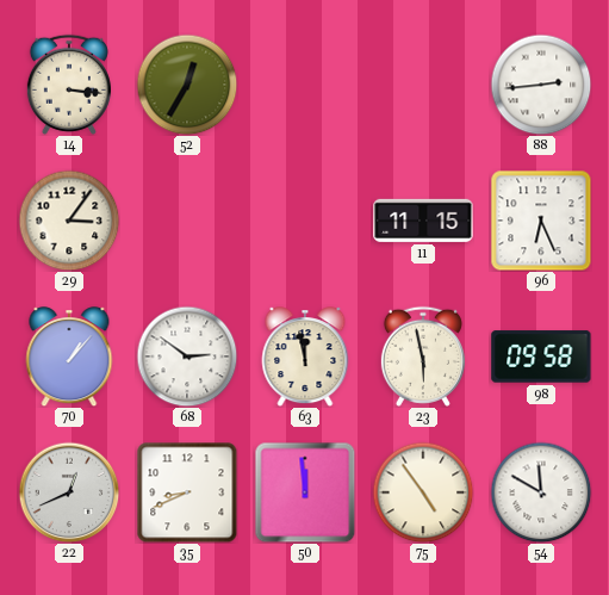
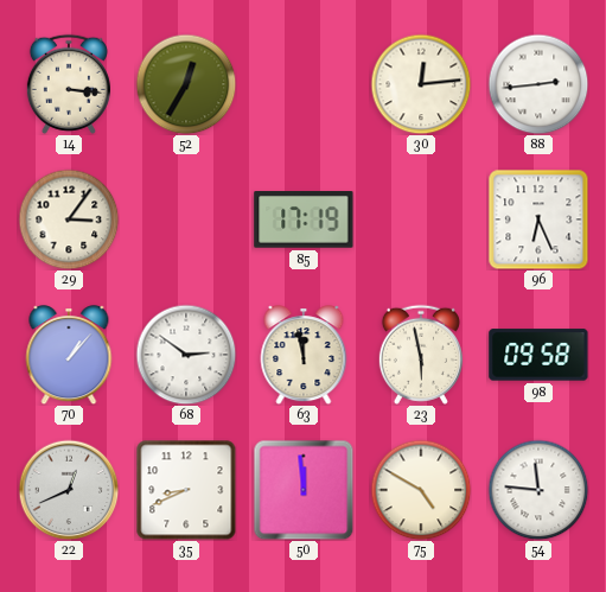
30: none -> 12:14
85: none -> 17:19
11: 11:15 -> none
75: 4:54 -> 4:50
54: 11:50 -> 11:46
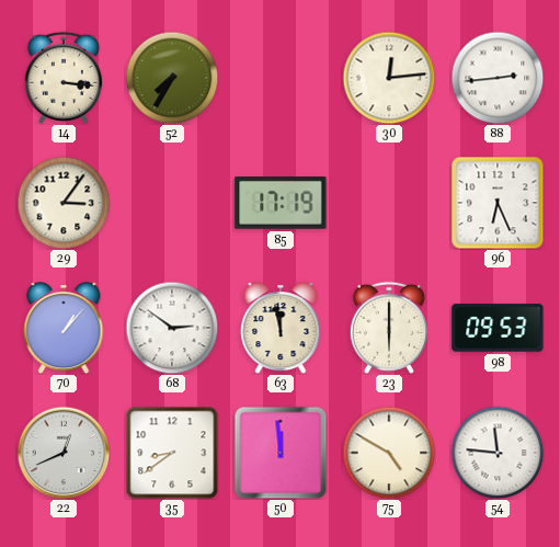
52: 12:35 -> 7:35
23: 5:58 -> 6:00
98: 09:58 -> 09:53
35: 8:41 -> 8:39
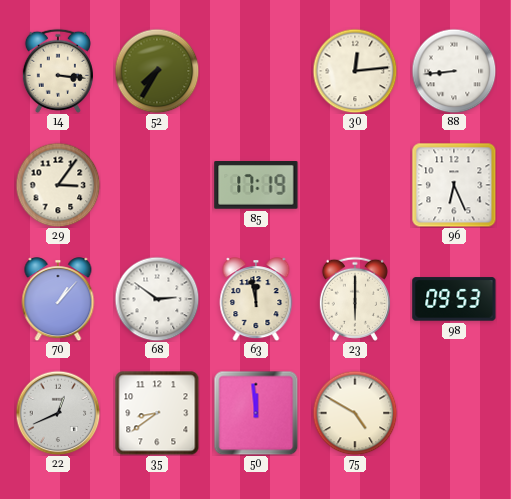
88: 2:44 -> 8:44
54: 11:46 -> none
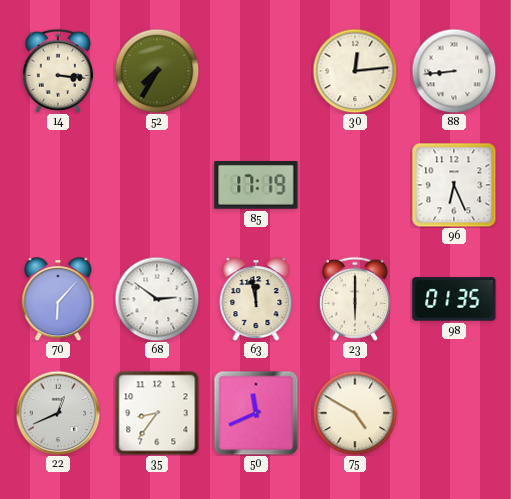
29: 3:06 -> none
70: 1:07 -> 6:07
98: 09:53 -> 01:35
35: 8:39 -> 8:36
50: 11:59 -> 11:41
